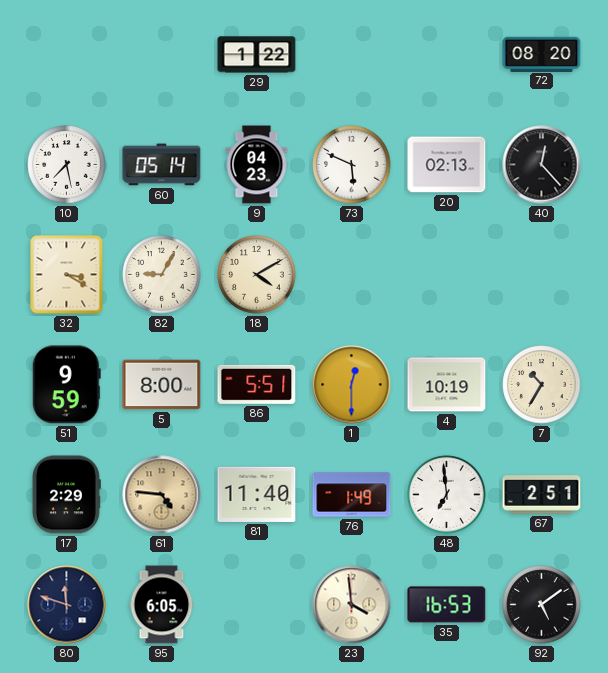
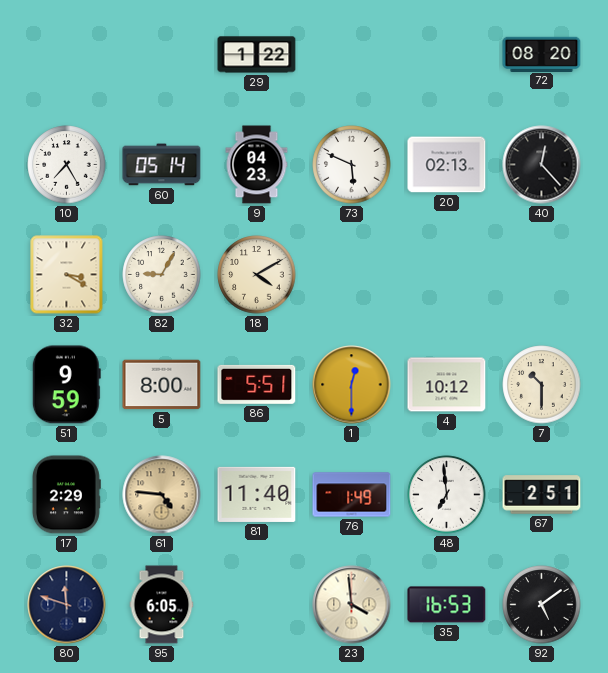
10: 7:28 -> 7:25
4: 10:19 -> 10:12
7: 10:35 -> 10:30
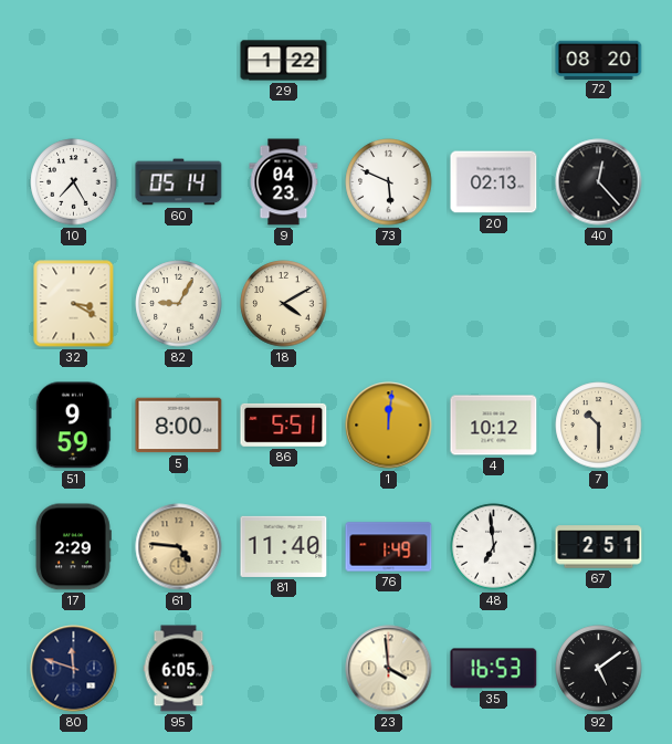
1: 12:30 -> 12:01
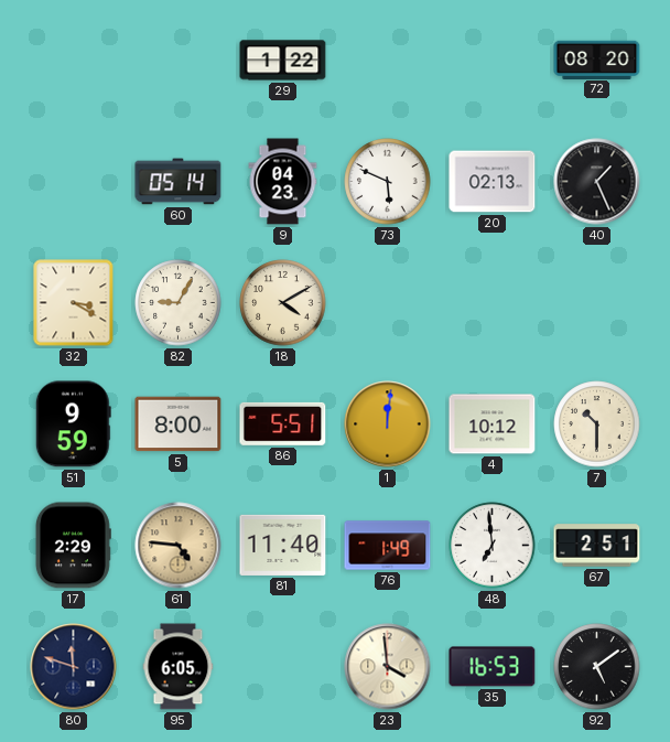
10: 7:25 -> none
40: 12:23 -> 1:26
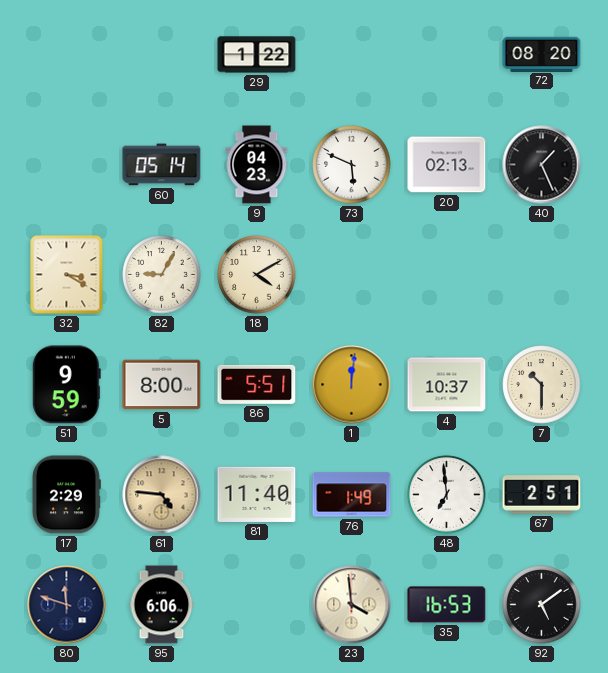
4: 10:12 -> 10:37
95: 6:05 -> 6:06
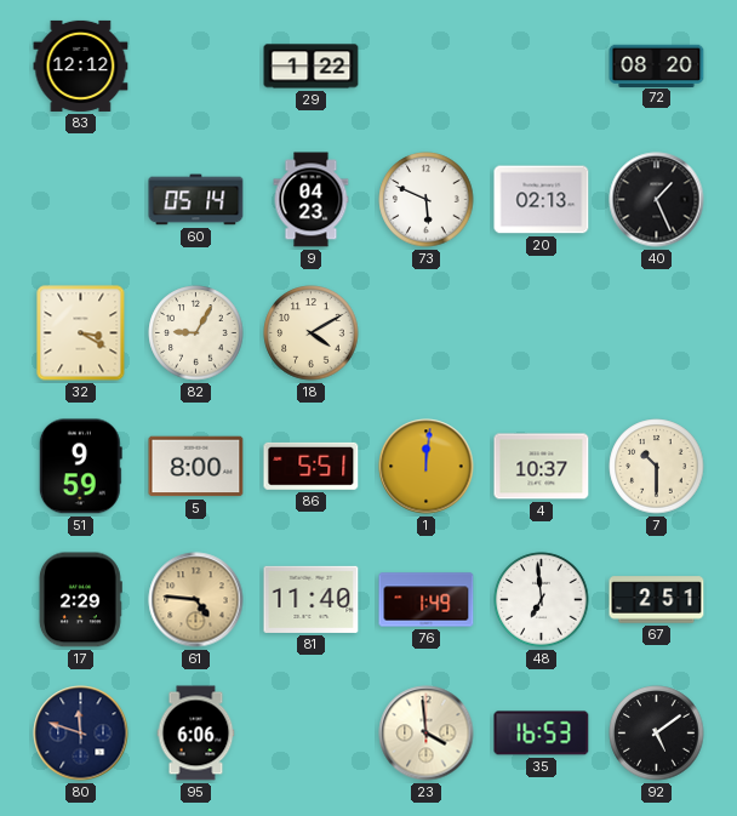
83: none -> 12:12
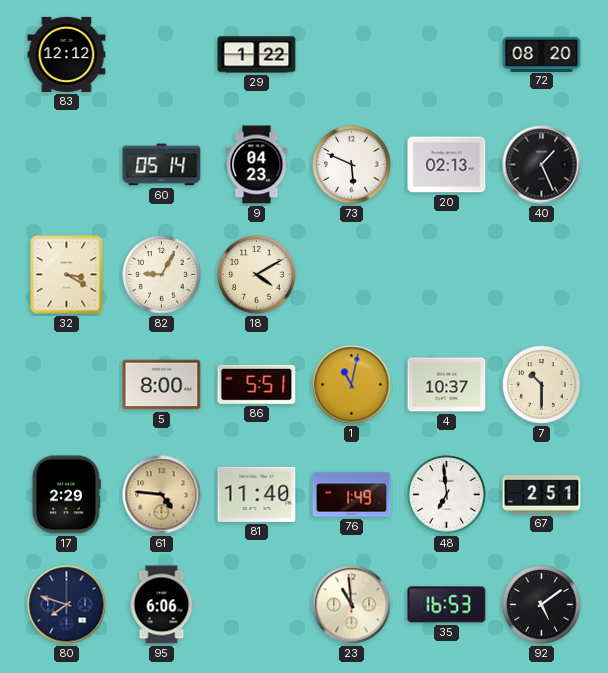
51: 9:59 -> none
1: 12:01 -> 11:02
80: 11:48 -> 7:48
23: 3:59 -> 10:59
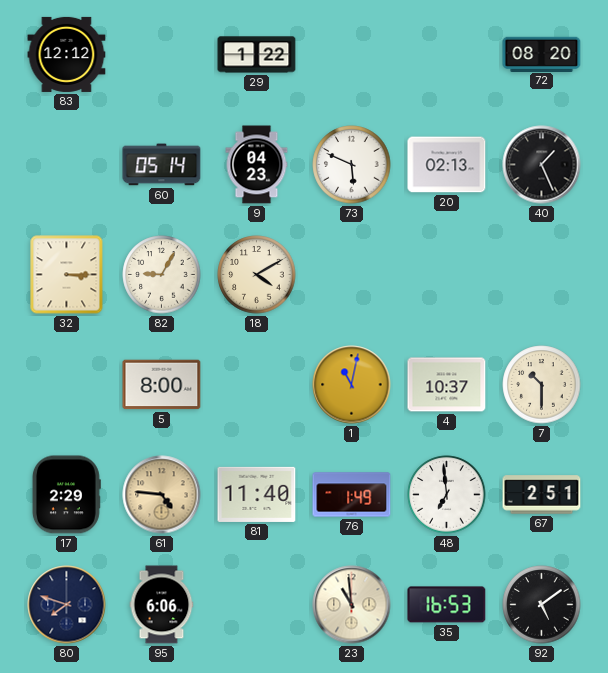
32: 3:20 -> 3:15
86: 5:51 -> none
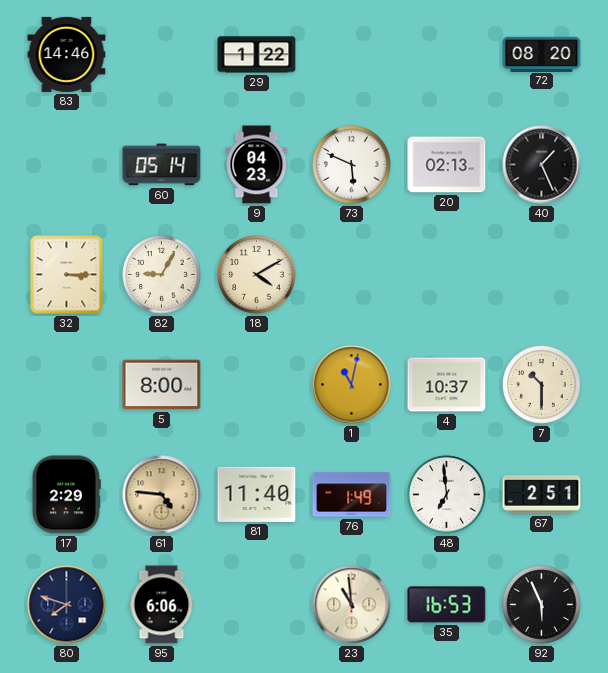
83: 12:12 -> 14:46
92: 5:09 -> 5:56
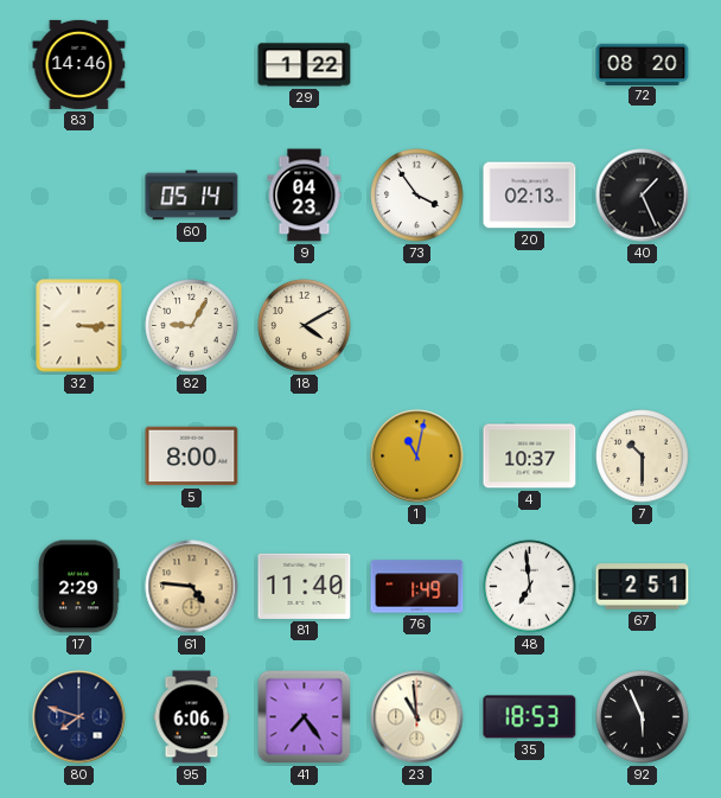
73: 5:49 -> 3:54
41: none -> 7:24
35: 16:53 -> 18:53
